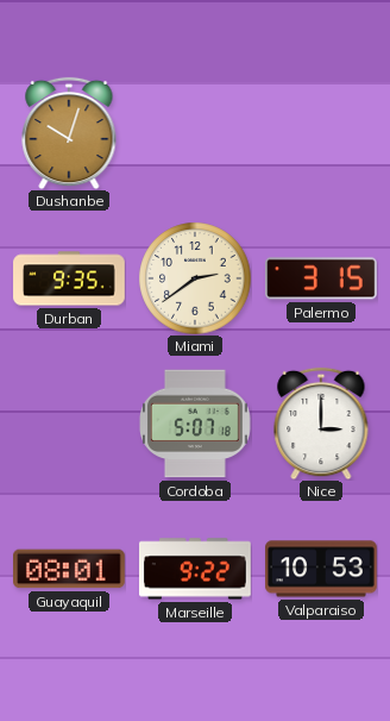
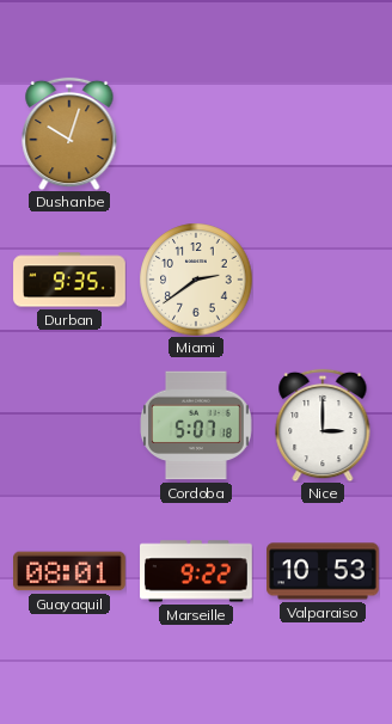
Palermo: 3:15 -> none
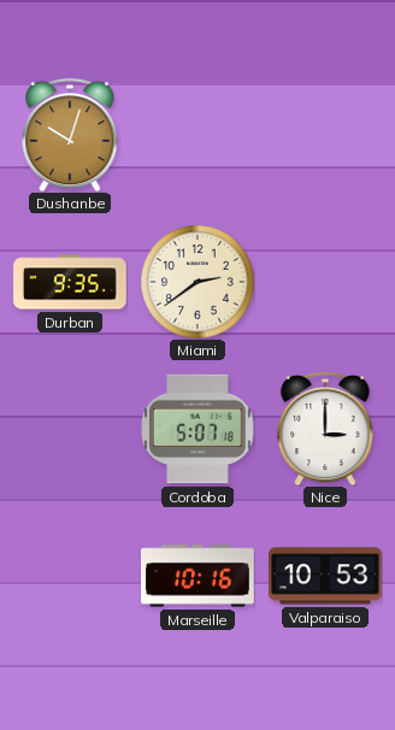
Guayaquil: 08:01 -> none
Marseille: 9:22 -> 10:16
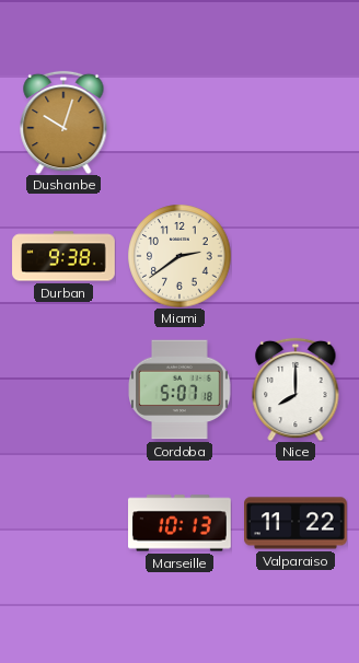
Durban: 9:35 -> 9:38
Nice: 3:00 -> 8:00
Marseille: 10:16 -> 10:13
Valparaiso: 10:53 -> 11:22
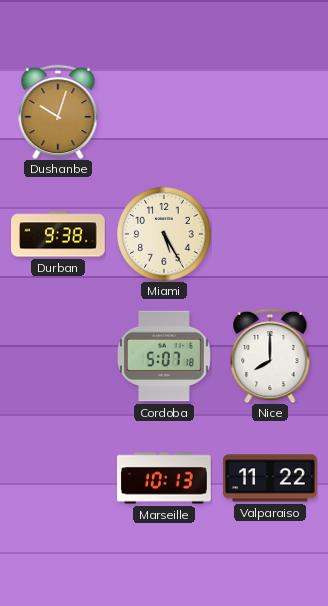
Miami: 2:39 -> 5:25
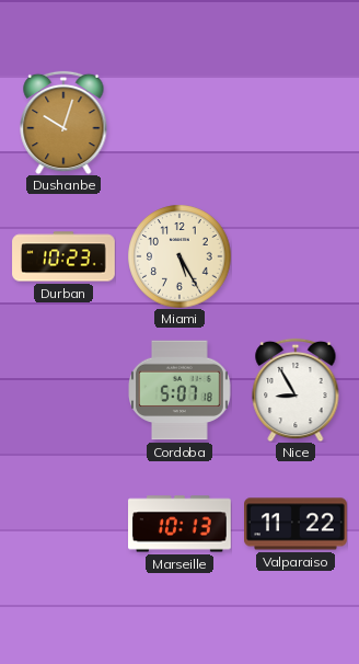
Durban: 9:38 -> 10:23
Nice: 8:00 -> 8:55
